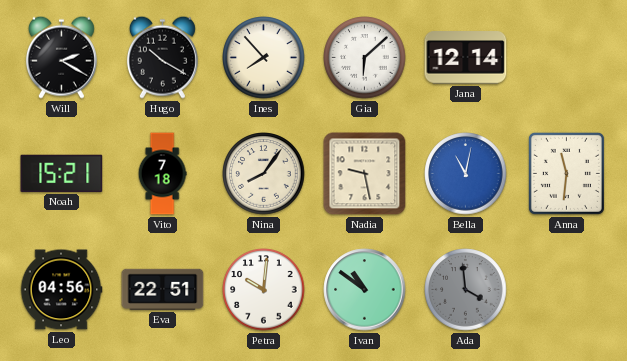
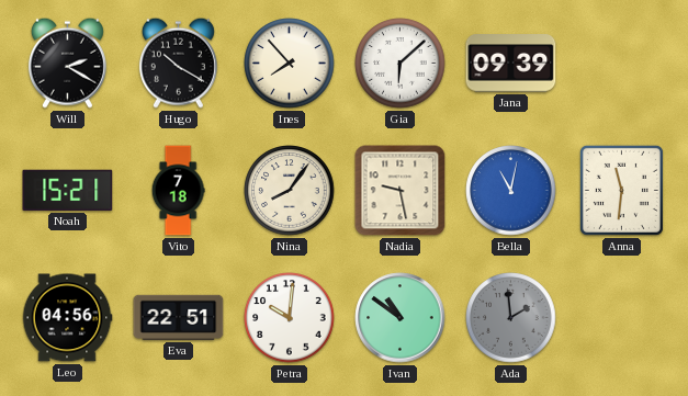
Jana: 12:14 -> 09:39
Ada: 3:59 -> 1:59
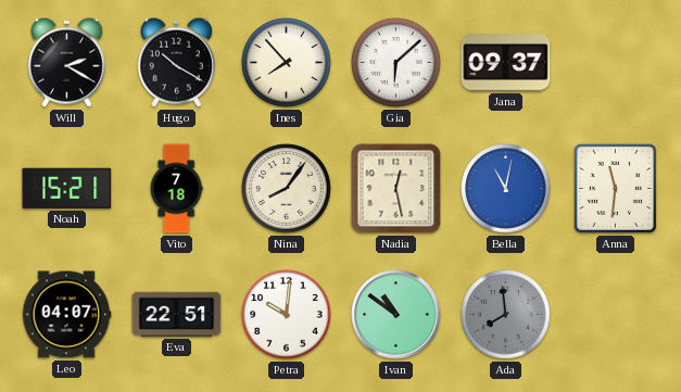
Jana: 09:39 -> 09:37
Nadia: 9:28 -> 12:28
Leo: 04:56 -> 04:07
Ada: 1:59 -> 7:59
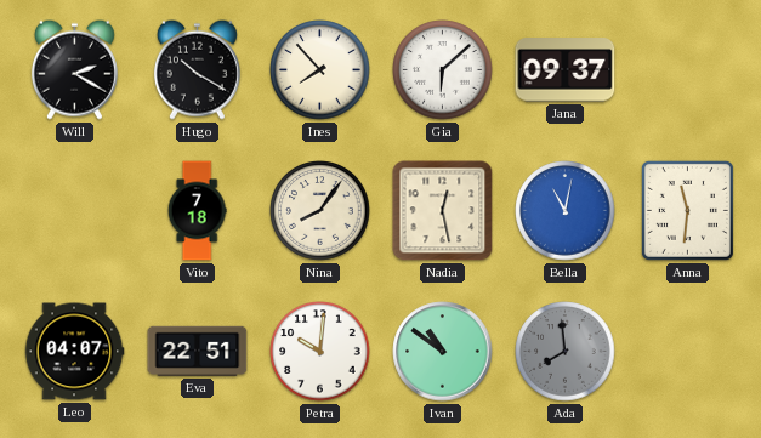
Noah: 15:21 -> none
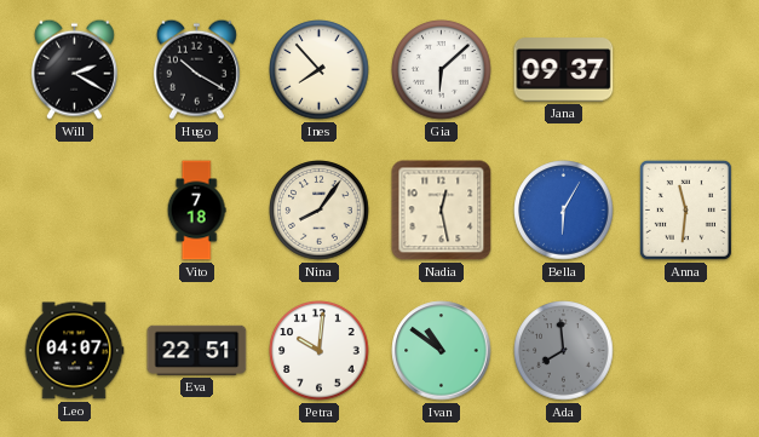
Bella: 11:02 -> 6:05
